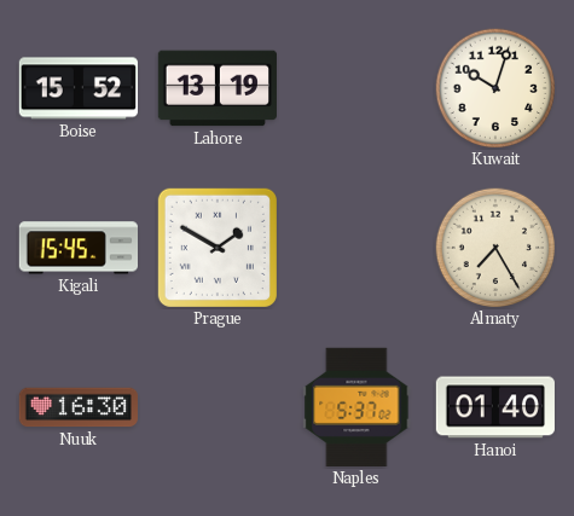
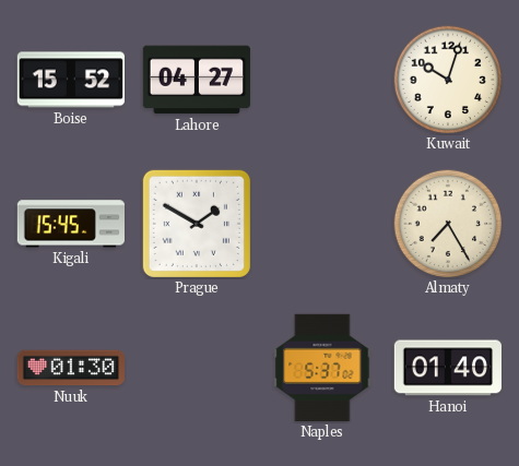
Lahore: 13:19 -> 04:27
Nuuk: 16:30 -> 01:30
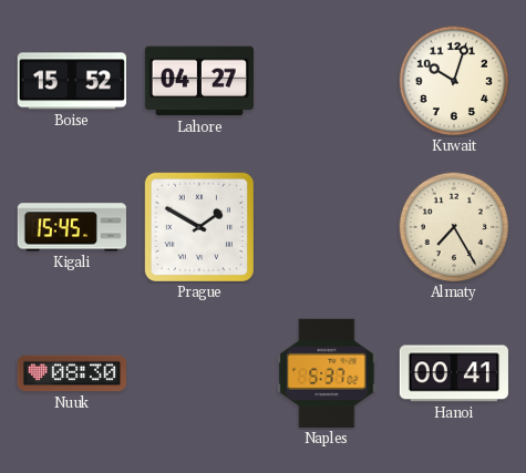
Nuuk: 01:30 -> 08:30
Hanoi: 01:40 -> 00:41
